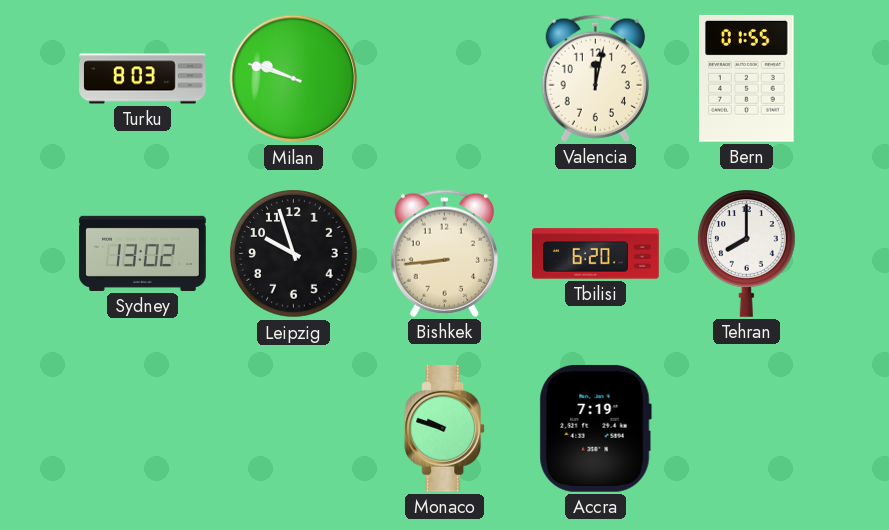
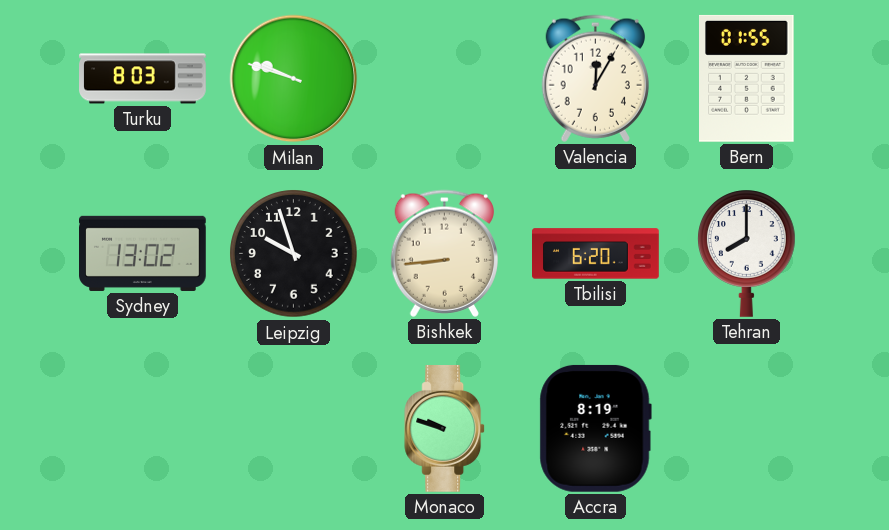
Valencia: 12:02 -> 12:05
Accra: 7:19 -> 8:19
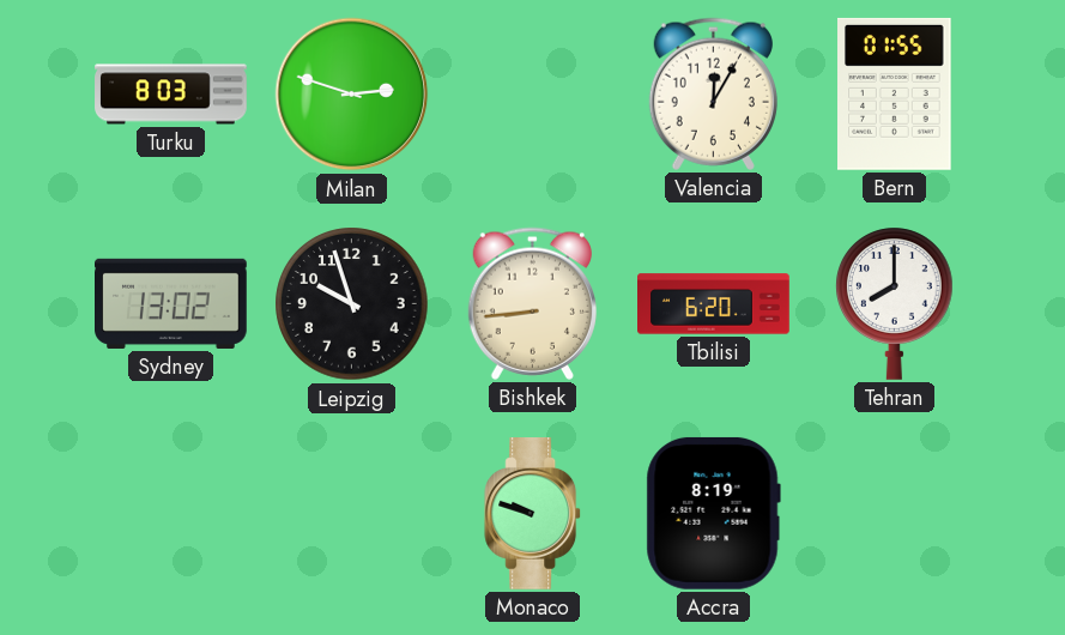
Milan: 9:48 -> 2:48
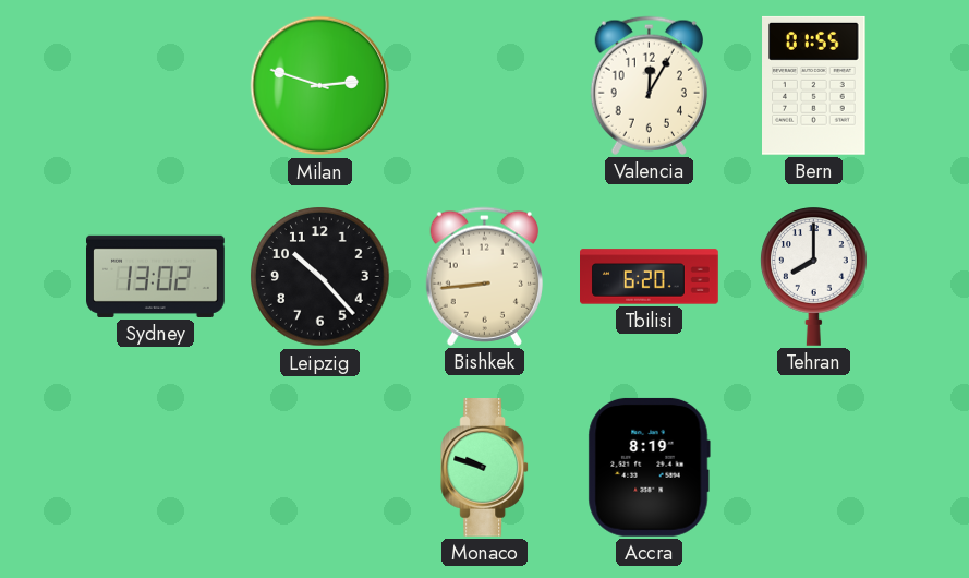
Turku: 8:03 -> none
Leipzig: 9:57 -> 10:23
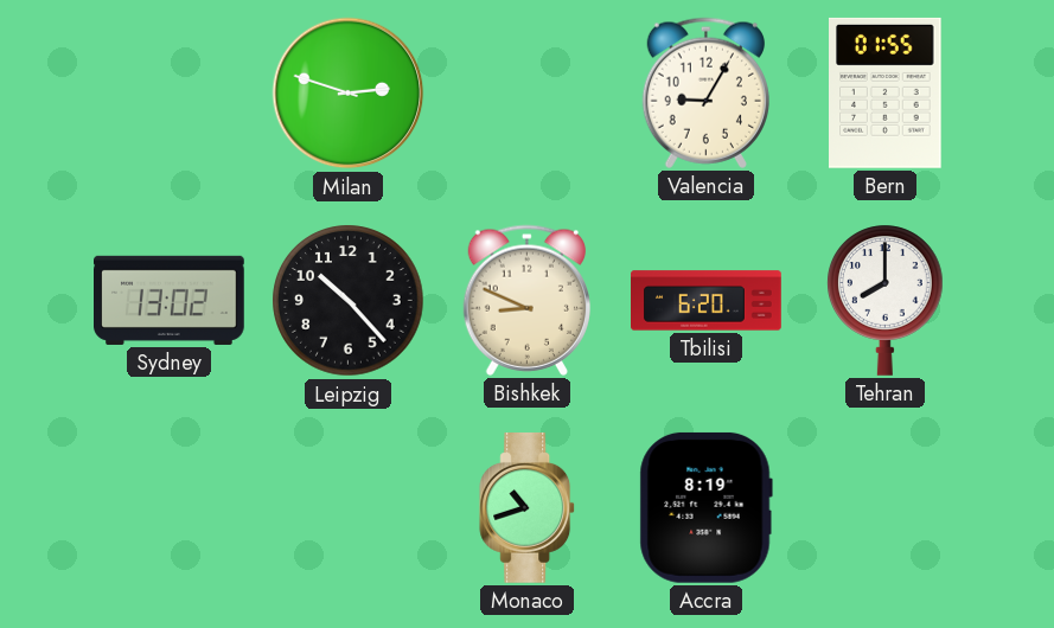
Valencia: 12:05 -> 9:05
Bishkek: 8:44 -> 8:49
Monaco: 9:48 -> 10:42
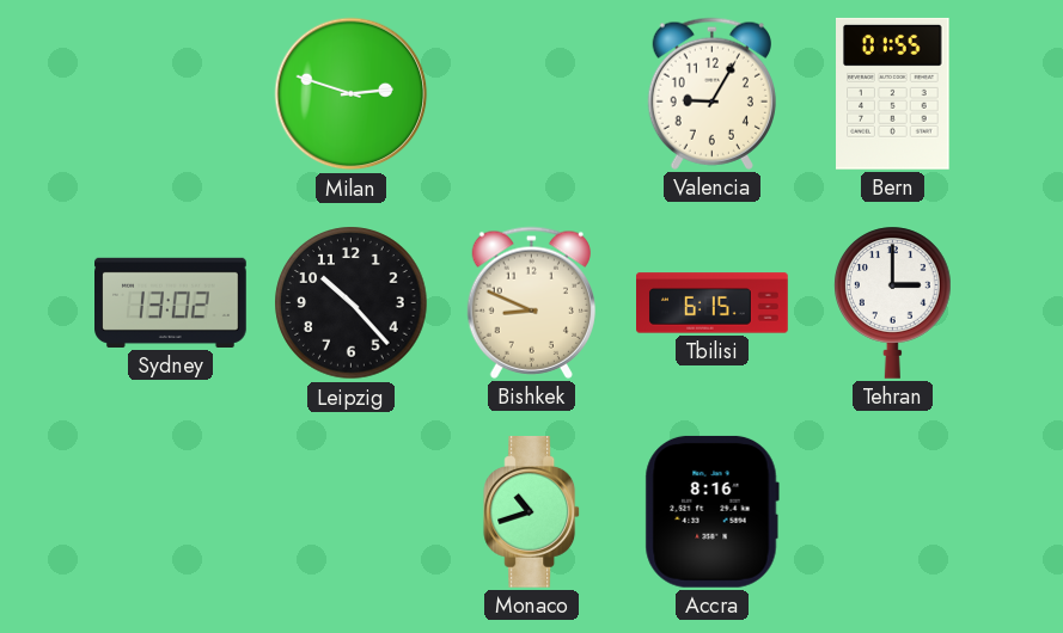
Tbilisi: 6:20 -> 6:15
Tehran: 8:00 -> 3:00
Accra: 8:19 -> 8:16
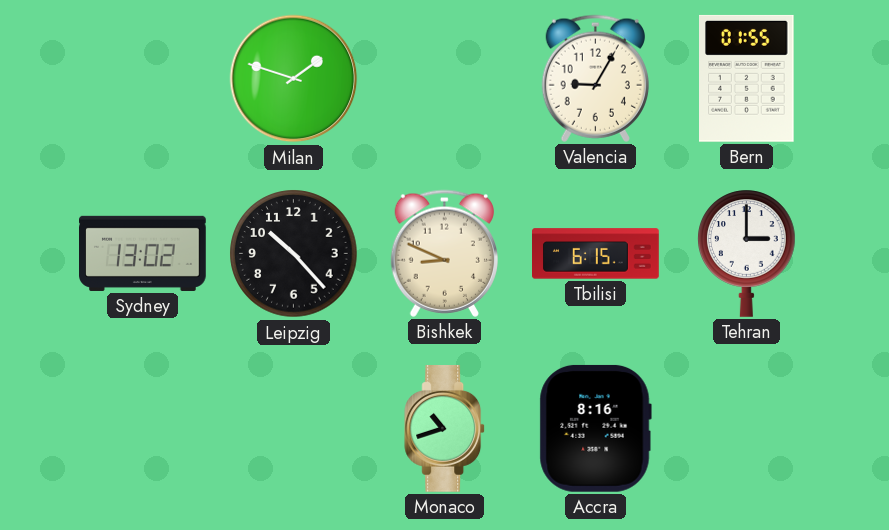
Milan: 2:48 -> 1:48
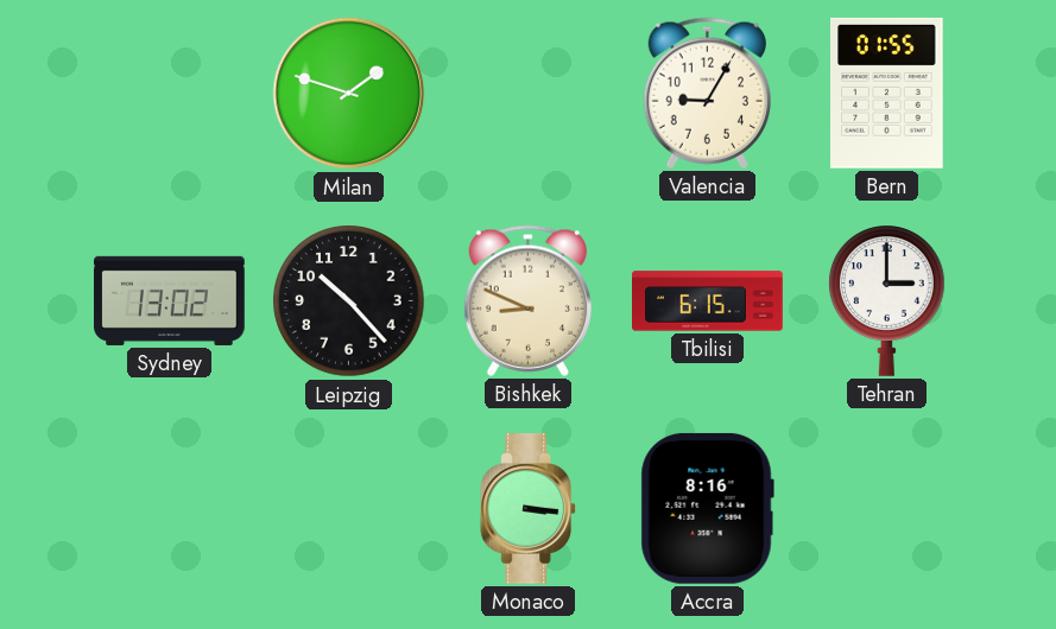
Monaco: 10:42 -> 3:16
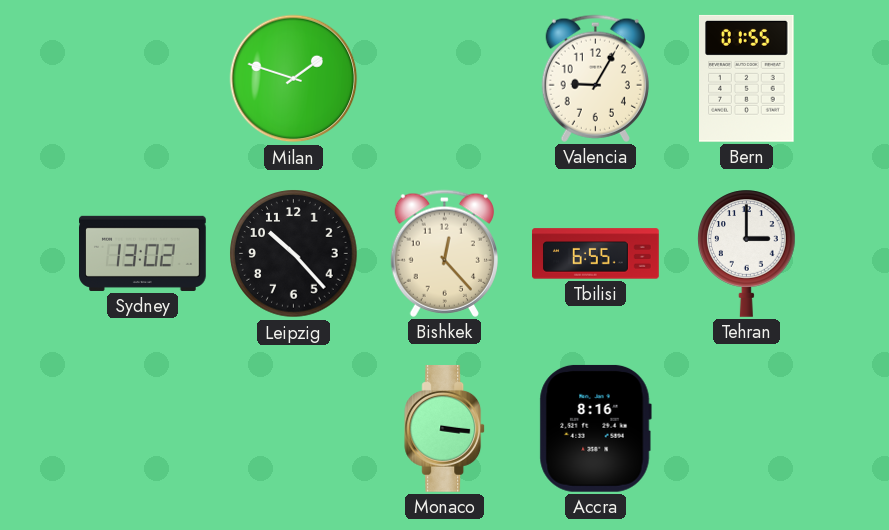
Bishkek: 8:49 -> 12:23
Tbilisi: 6:15 -> 6:55
